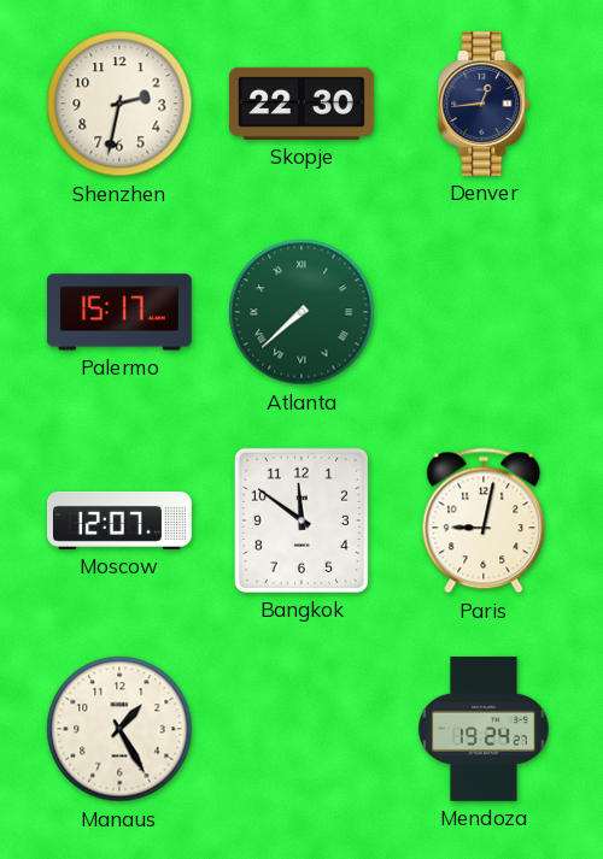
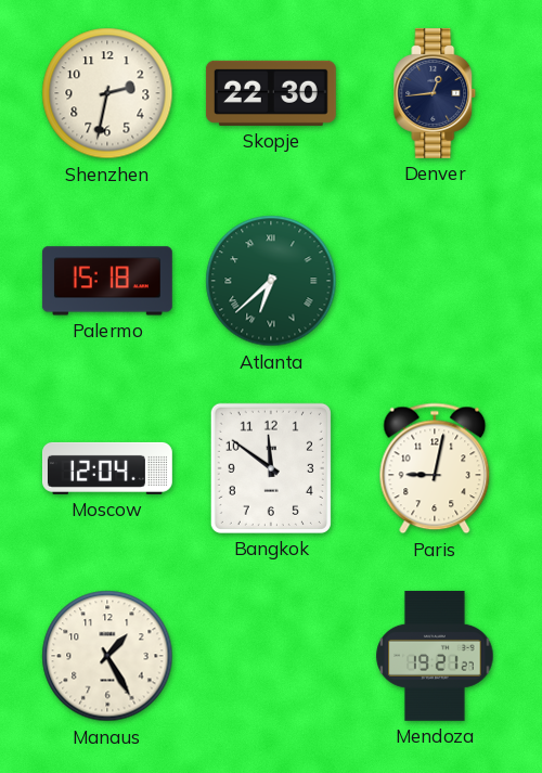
Palermo: 15:17 -> 15:18
Atlanta: 7:38 -> 6:38
Moscow: 12:07 -> 12:04
Mendoza: 19:24 -> 19:21
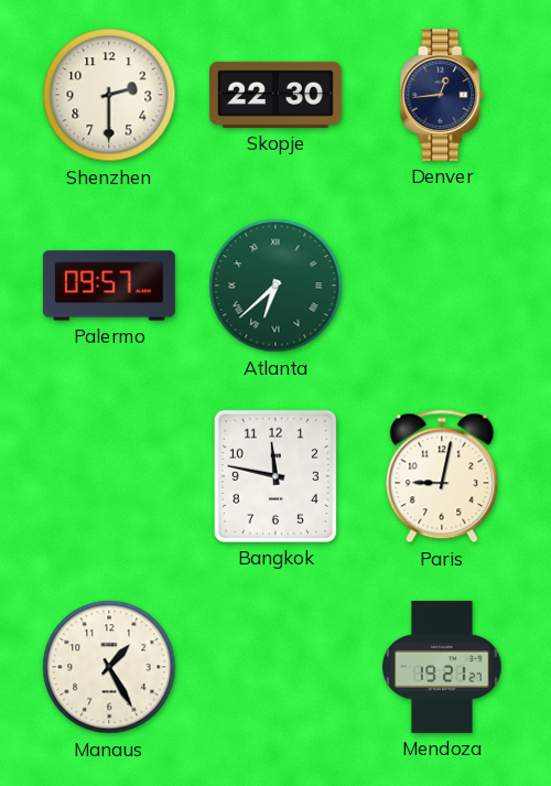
Shenzhen: 2:32 -> 2:30
Palermo: 15:18 -> 09:57
Moscow: 12:04 -> none
Bangkok: 11:51 -> 11:47
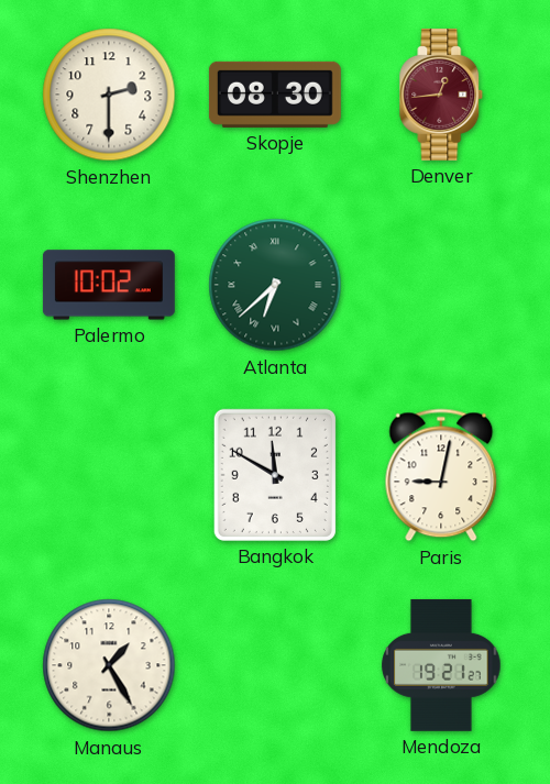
Skopje: 22:30 -> 08:30
Denver dial: navy -> burgundy
Palermo: 09:57 -> 10:02
Bangkok: 11:47 -> 11:50
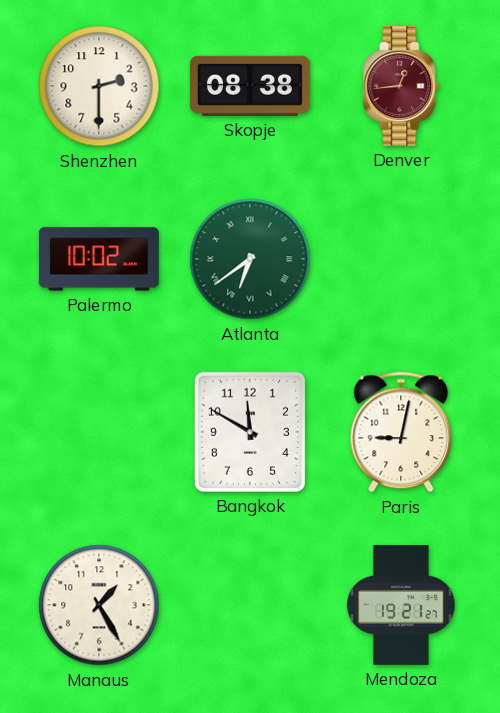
Skopje: 08:30 -> 08:38
Atlanta: 6:38 -> 6:39
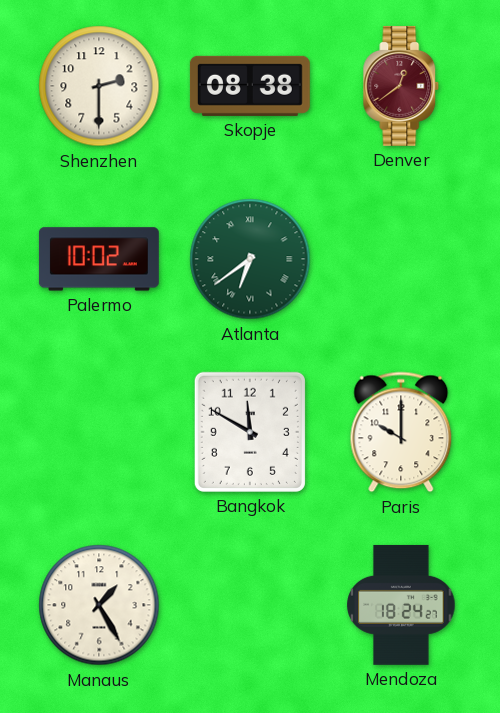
Denver: 12:44 -> 12:39
Paris: 9:02 -> 10:00
Mendoza: 19:21 -> 18:24
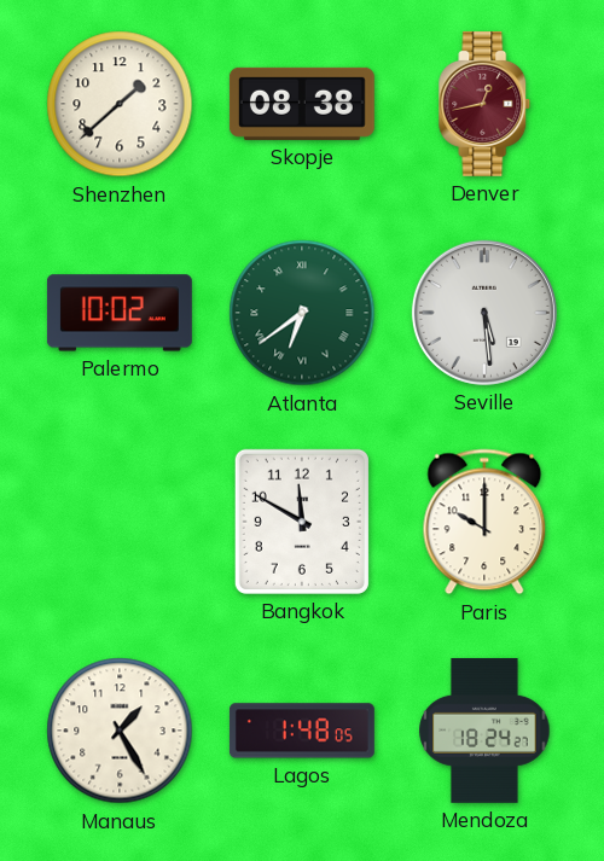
Shenzhen: 2:30 -> 1:38
Denver: 12:39 -> 12:43
Seville: none -> 5:29
Lagos: none -> 1:48
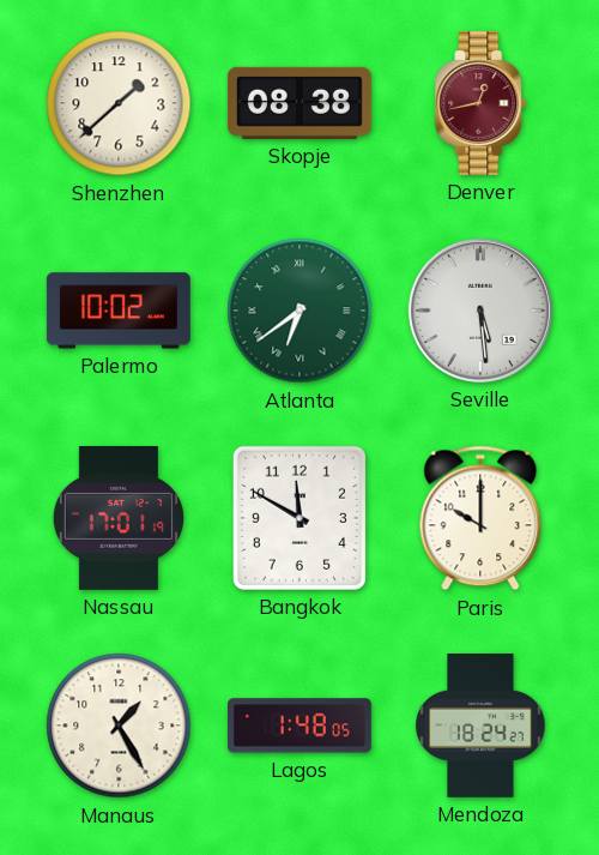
Nassau: none -> 17:01
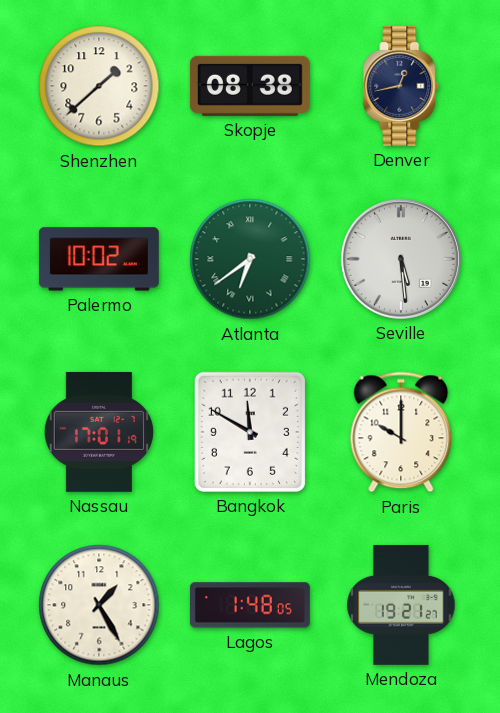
Denver dial: burgundy -> navy
Mendoza: 18:24 -> 19:21
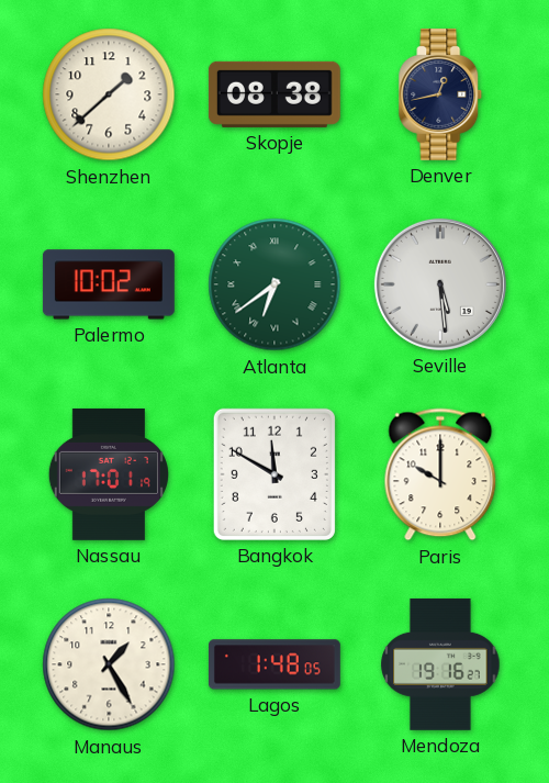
Mendoza: 19:21 -> 19:16
